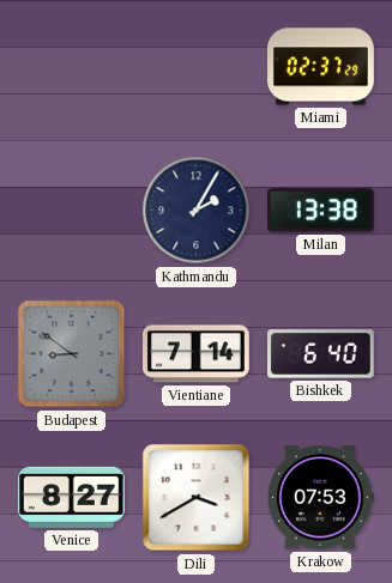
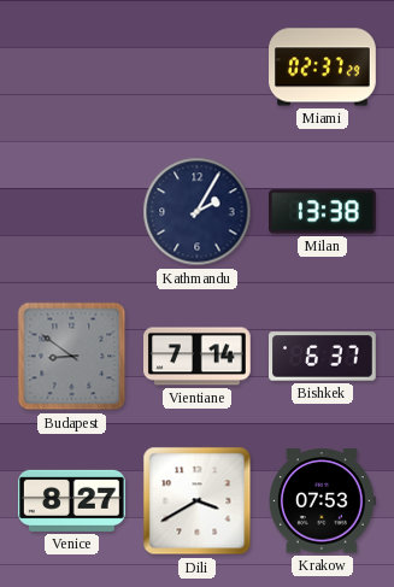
Bishkek: 6:40 -> 6:37
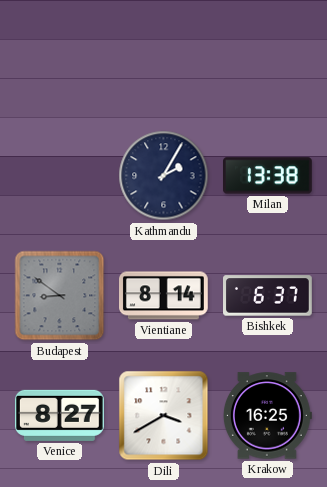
Miami: 02:37 -> none
Vientiane: 7:14 -> 8:14
Krakow: 07:53 -> 16:25
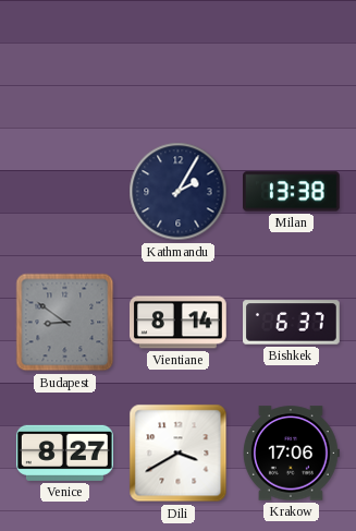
Krakow: 16:25 -> 17:06
